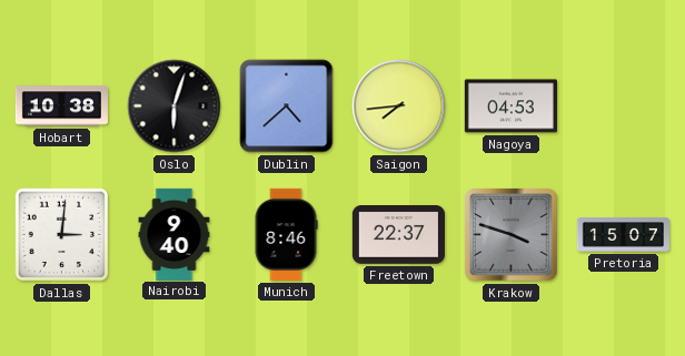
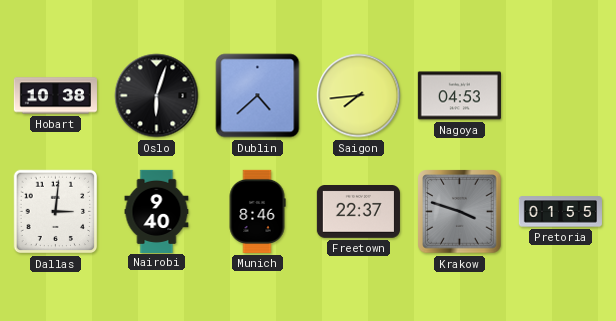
Pretoria: 15:07 -> 01:55
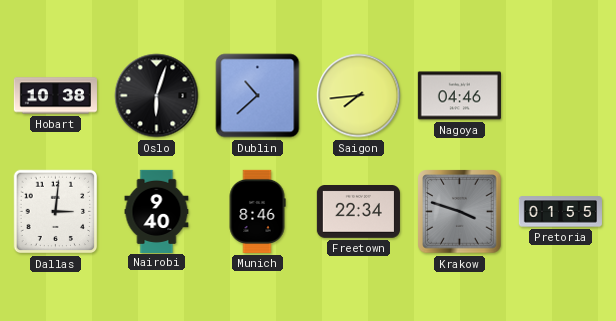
Dublin: 4:38 -> 10:38
Nagoya: 04:53 -> 04:46
Freetown: 22:37 -> 22:34
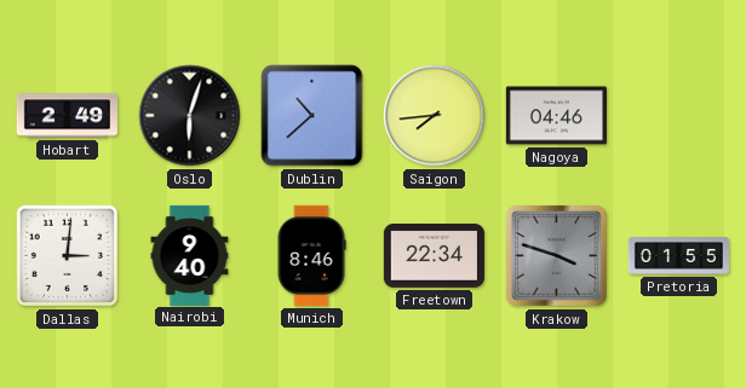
Hobart: 10:38 -> 2:49
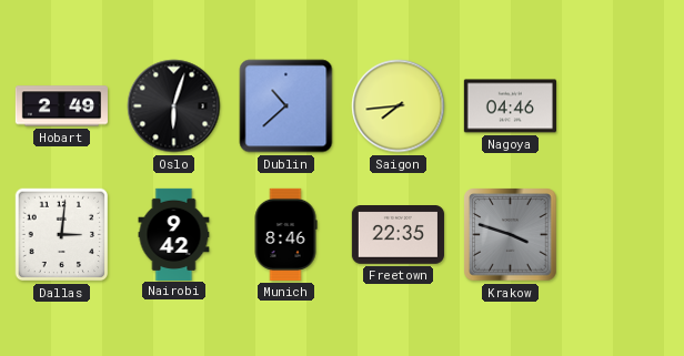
Nairobi: 9:40 -> 9:42
Freetown: 22:34 -> 22:35
Pretoria: 01:55 -> none
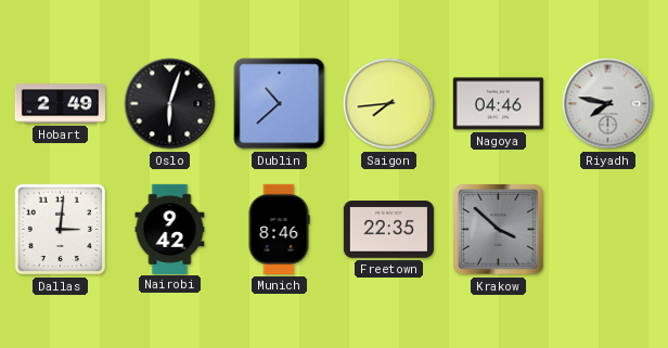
Riyadh: none -> 7:47
Krakow: 3:48 -> 3:52
